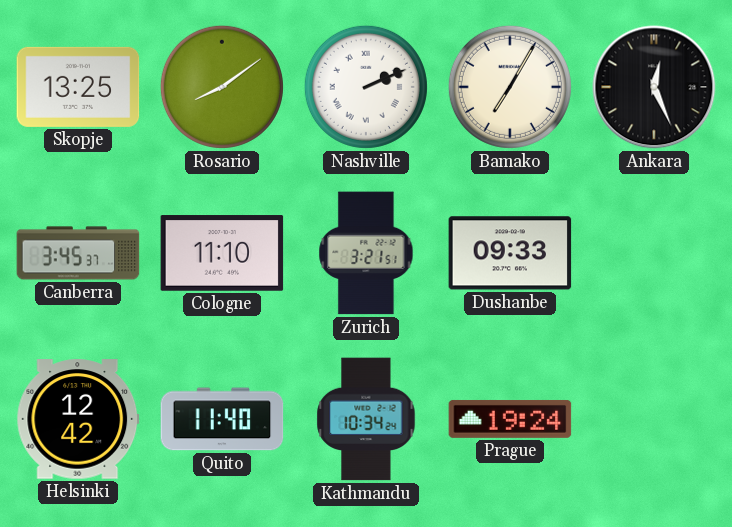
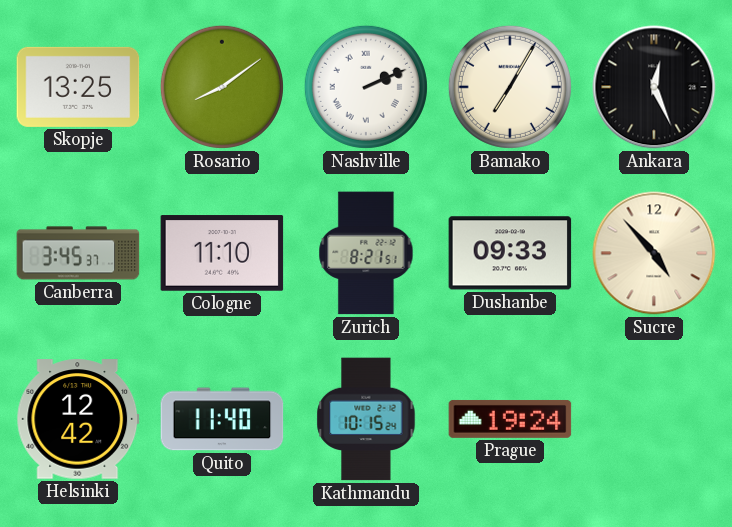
Zurich: 3:21 -> 8:21
Sucre: none -> 4:53
Kathmandu: 10:34 -> 10:15
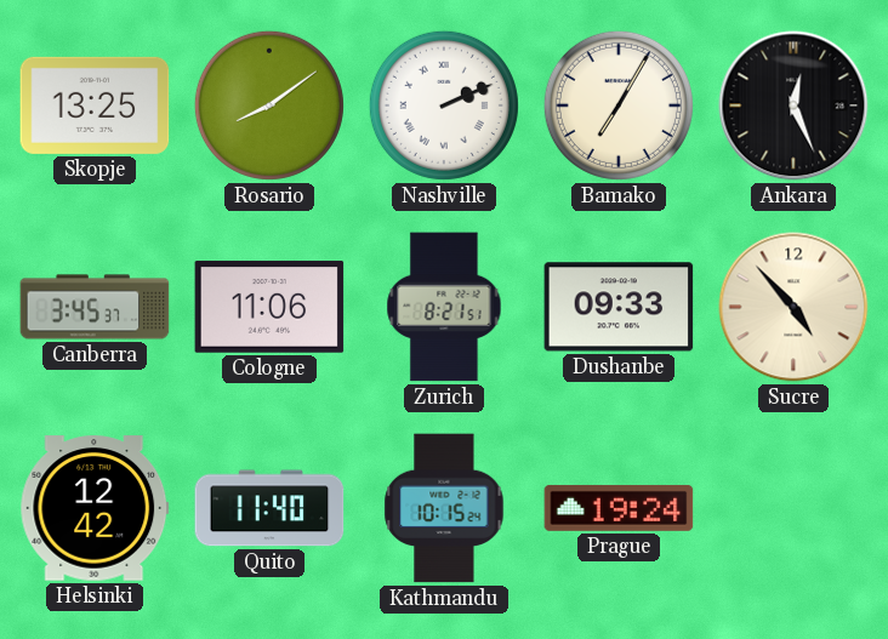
Cologne: 11:10 -> 11:06
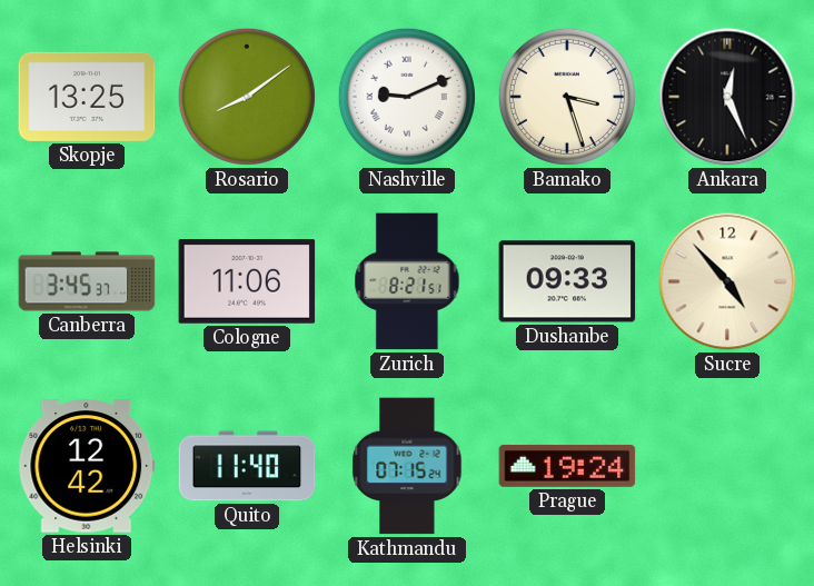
Nashville: 2:11 -> 9:11
Bamako: 7:05 -> 3:27
Kathmandu: 10:15 -> 07:15
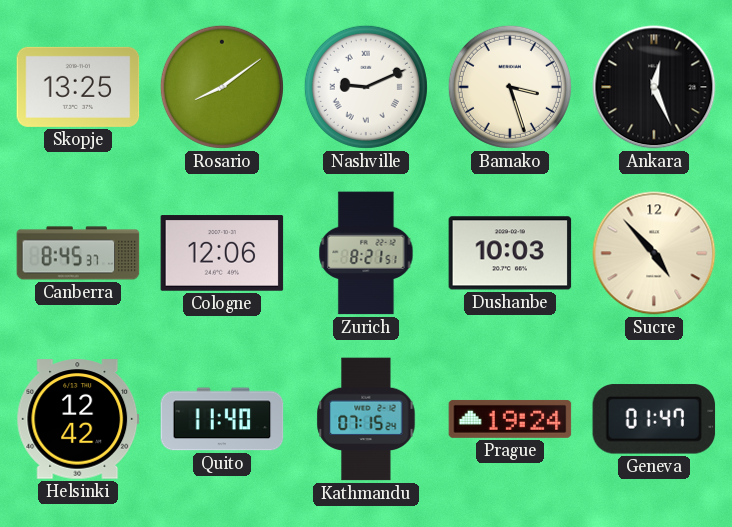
Canberra: 3:45 -> 8:45
Cologne: 11:06 -> 12:06
Dushanbe: 09:33 -> 10:03
Geneva: none -> 01:47
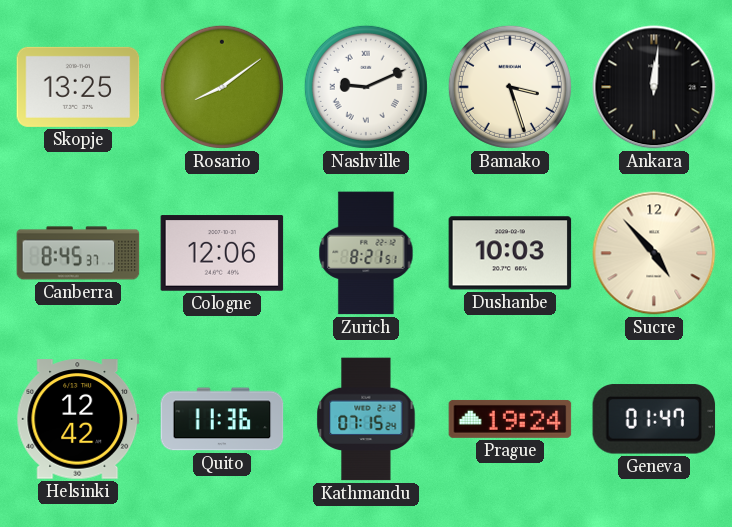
Ankara: 12:26 -> 12:01
Quito: 11:40 -> 11:36
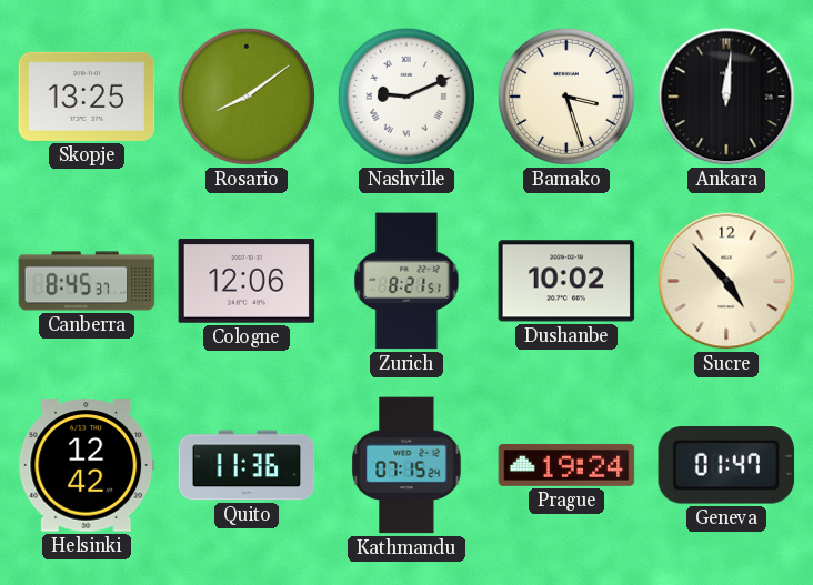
Dushanbe: 10:03 -> 10:02
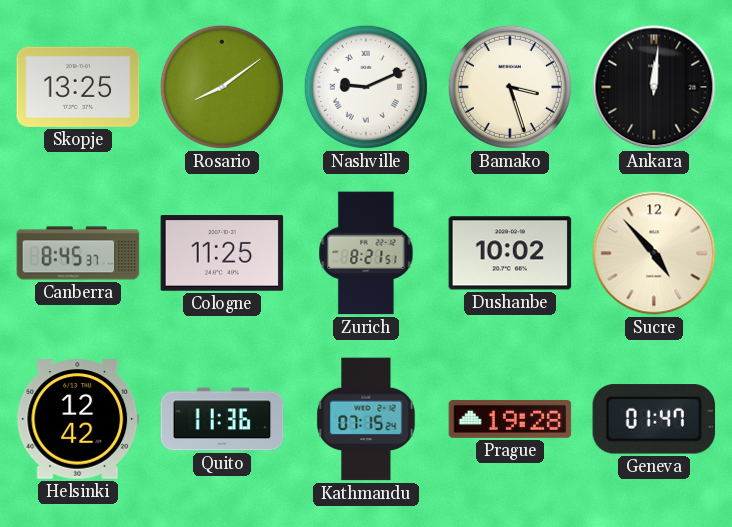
Cologne: 12:06 -> 11:25
Prague: 19:24 -> 19:28
